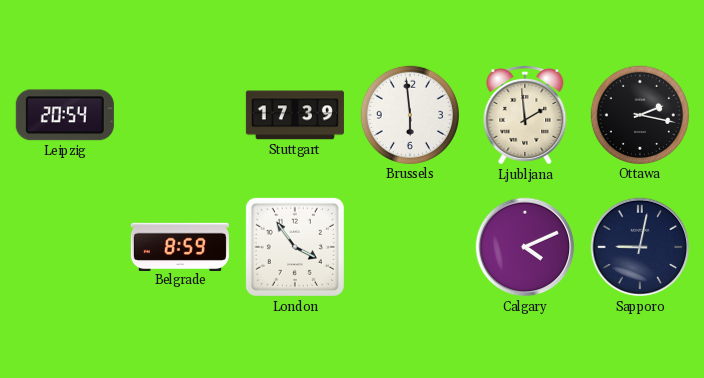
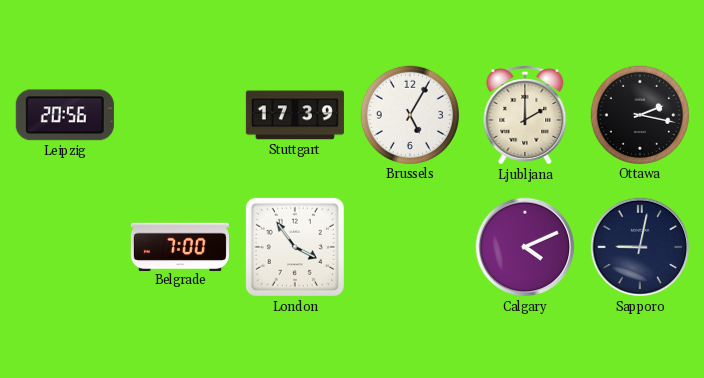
Leipzig: 20:54 -> 20:56
Brussels: 5:59 -> 5:05
Ljubljana: 1:59 -> 2:00
Belgrade: 8:59 -> 7:00
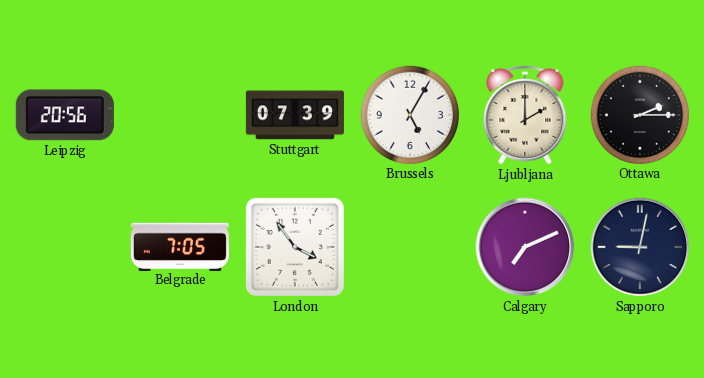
Stuttgart: 17:39 -> 07:39
Ottawa: 2:17 -> 2:15
Belgrade: 7:00 -> 7:05
Calgary: 4:11 -> 7:11
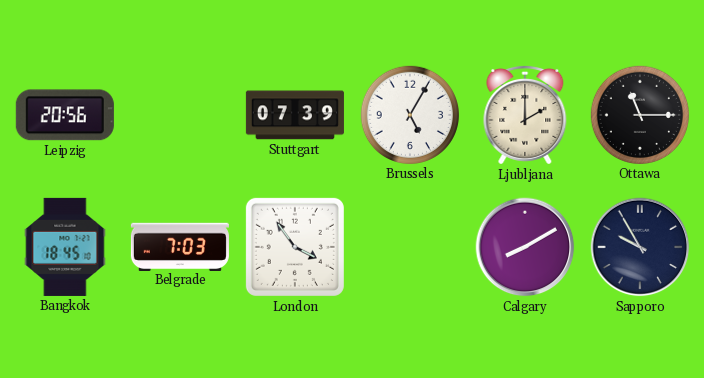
Ottawa: 2:15 -> 11:15
Bangkok: none -> 18:45
Belgrade: 7:05 -> 7:03
Calgary: 7:11 -> 8:10
Sapporo: 9:02 -> 9:55
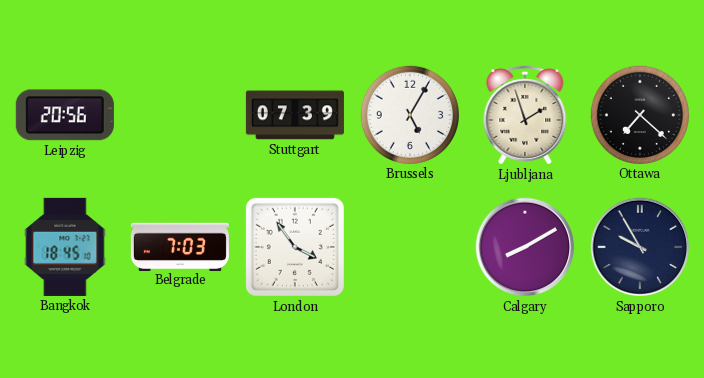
Ljubljana: 2:00 -> 1:57
Ottawa: 11:15 -> 7:22
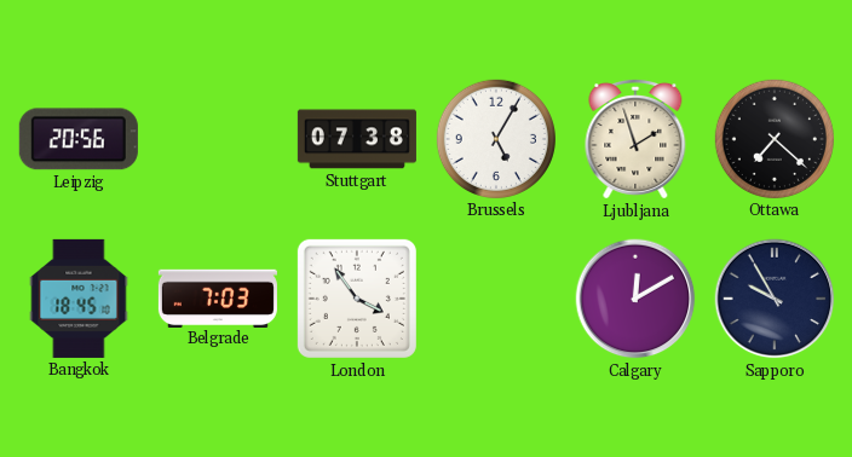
Stuttgart: 07:39 -> 07:38
Calgary: 8:10 -> 12:10
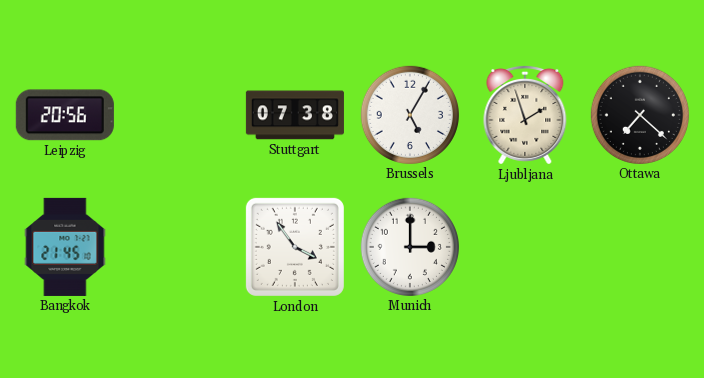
Bangkok: 18:45 -> 21:45
Belgrade: 7:03 -> none
Munich: none -> 3:00
Calgary: 12:10 -> none
Sapporo: 9:55 -> none
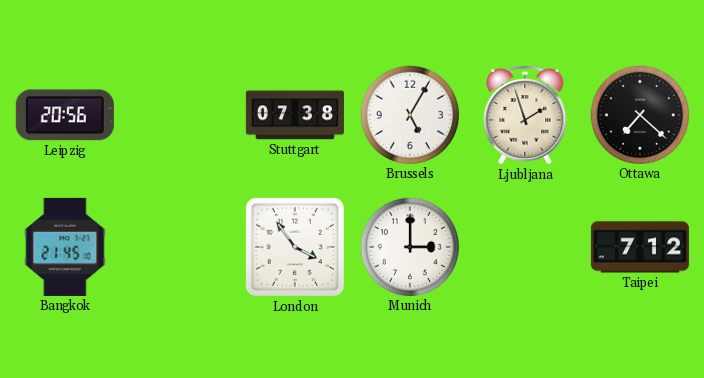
Taipei: none -> 7:12
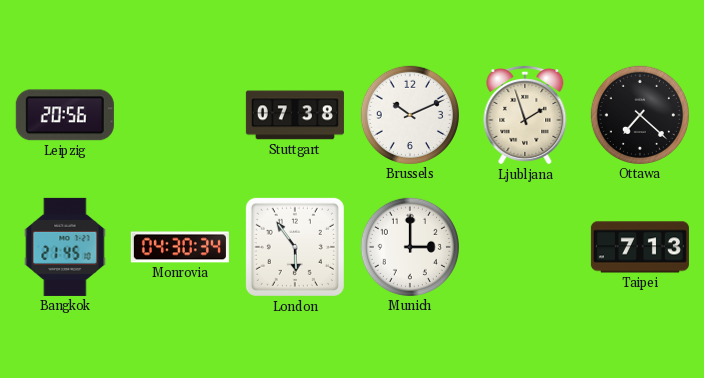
Brussels: 5:05 -> 10:11
Monrovia: none -> 04:30
London: 3:54 -> 5:54
Taipei: 7:12 -> 7:13
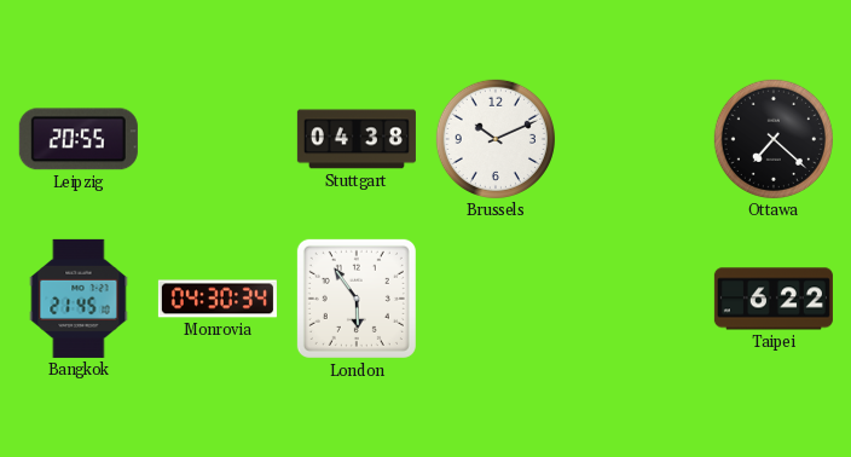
Leipzig: 20:56 -> 20:55
Stuttgart: 07:38 -> 04:38
Ljubljana: 1:57 -> none
Munich: 3:00 -> none
Taipei: 7:13 -> 6:22
